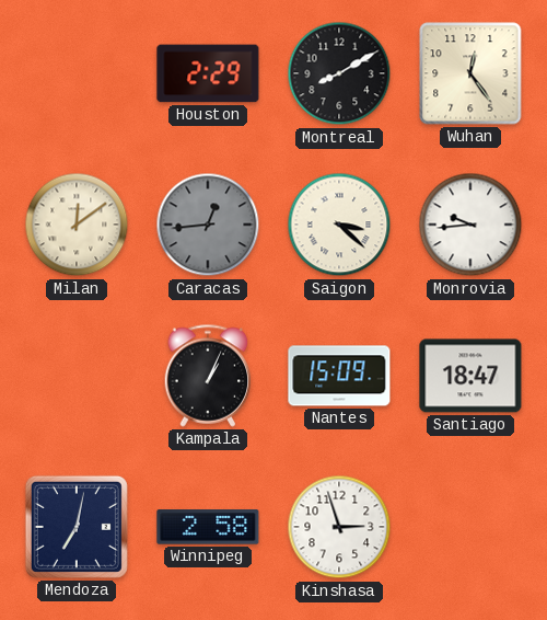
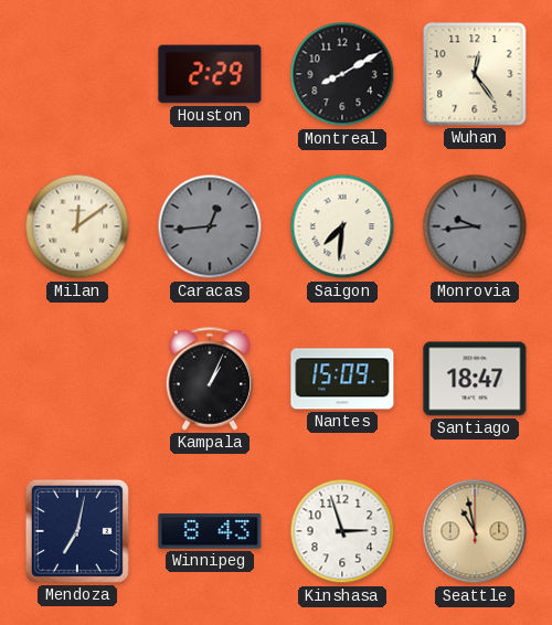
Saigon: 3:22 -> 7:31
Monrovia dial: white -> grey
Winnipeg: 2:58 -> 8:43
Seattle: none -> 10:58
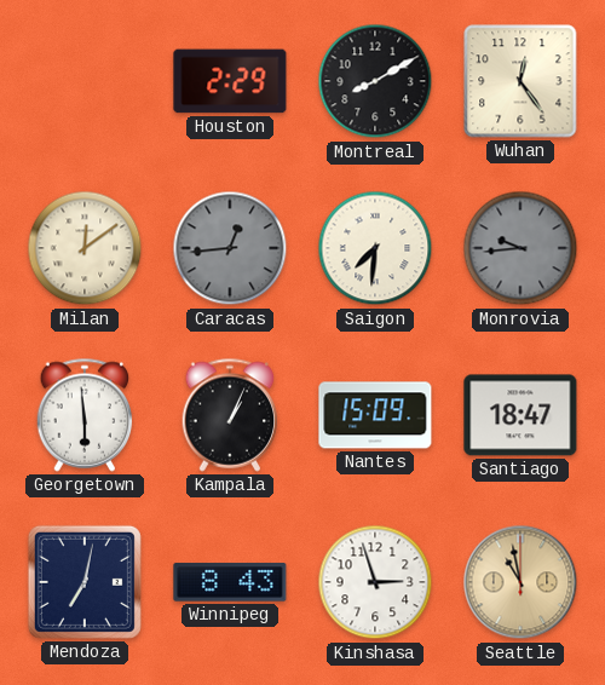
Georgetown: none -> 5:59
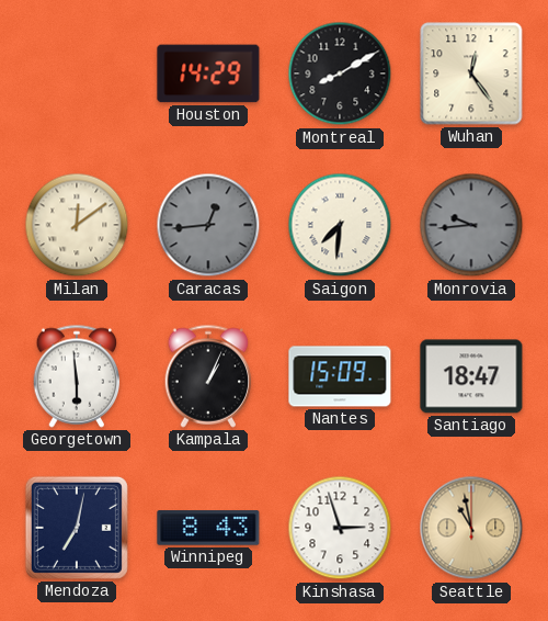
Houston: 2:29 -> 14:29
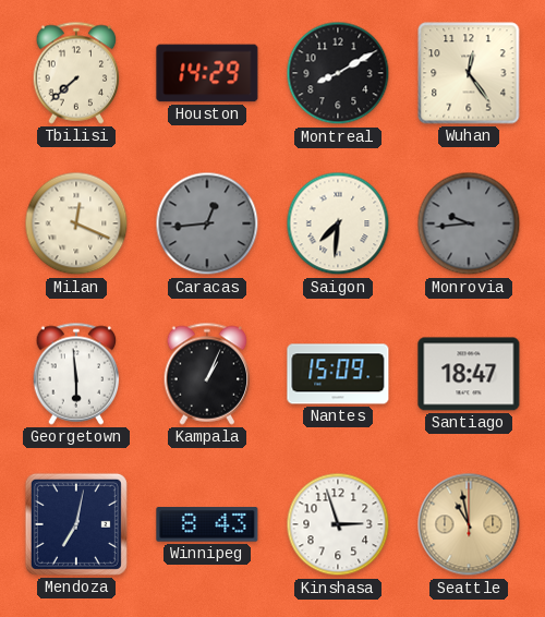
Tbilisi: none -> 7:38
Milan: 12:09 -> 12:19
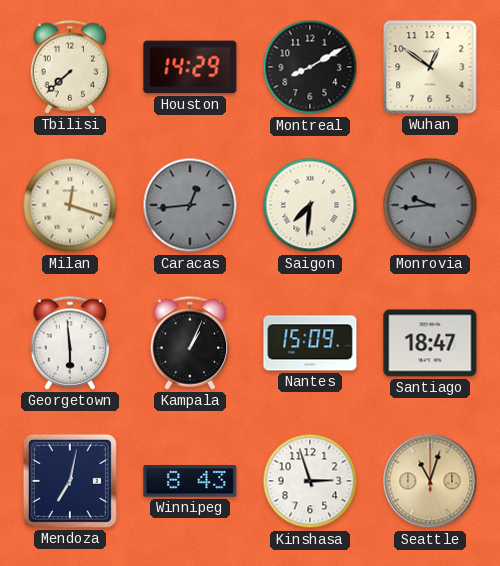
Wuhan: 12:24 -> 12:51
Milan: 12:19 -> 12:18
Seattle: 10:58 -> 11:03
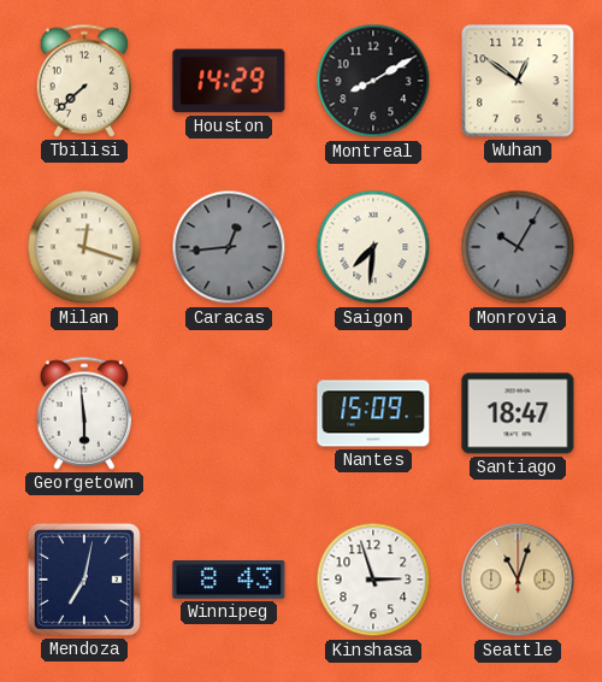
Monrovia: 9:44 -> 10:05
Kampala: 1:04 -> none
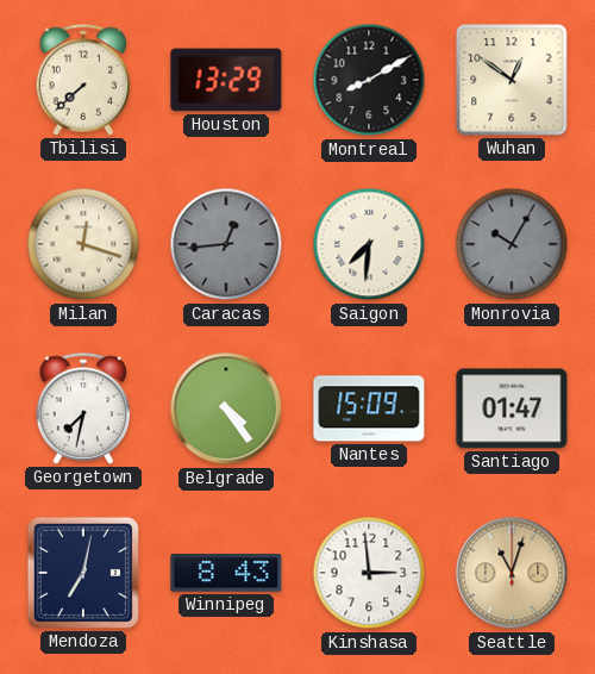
Houston: 14:29 -> 13:29
Georgetown: 5:59 -> 7:32
Belgrade: none -> 4:24
Santiago: 18:47 -> 01:47
Kinshasa: 2:57 -> 2:59
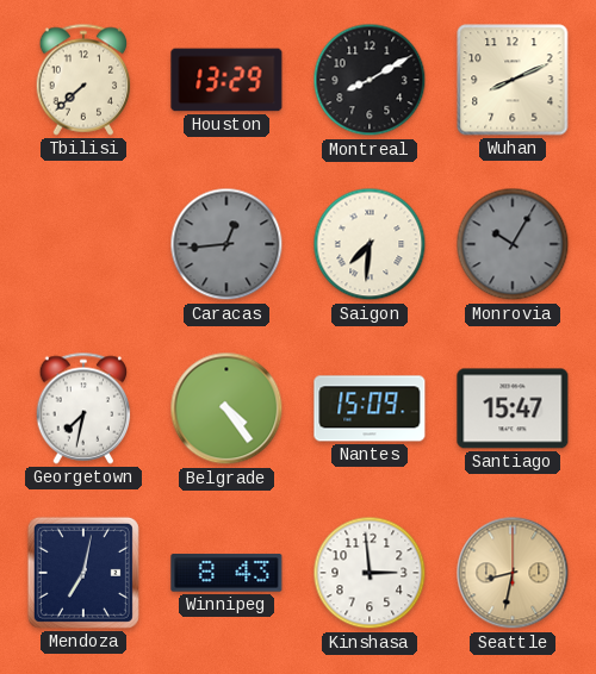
Wuhan: 12:51 -> 8:11
Milan: 12:18 -> none
Santiago: 01:47 -> 15:47
Seattle: 11:03 -> 8:32
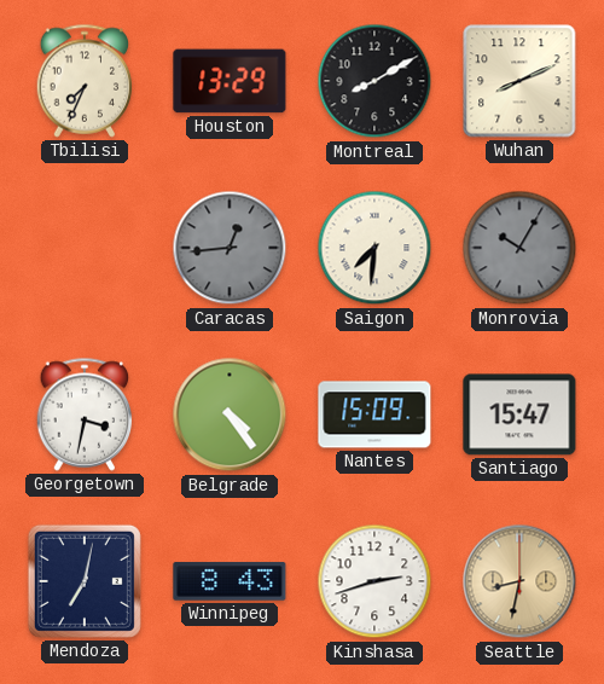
Tbilisi: 7:38 -> 7:34
Georgetown: 7:32 -> 3:32
Kinshasa: 2:59 -> 2:42
